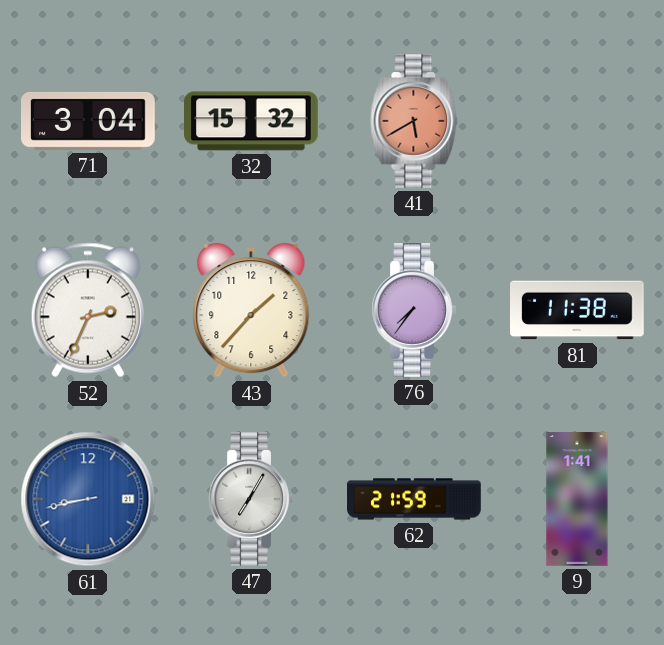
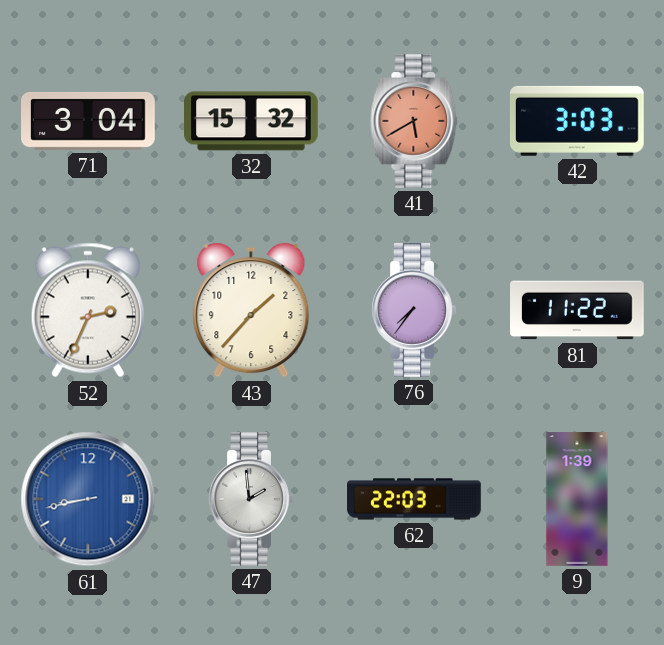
42: none -> 3:03
81: 11:38 -> 11:22
47: 7:05 -> 1:59
62: 21:59 -> 22:03
9: 1:41 -> 1:39
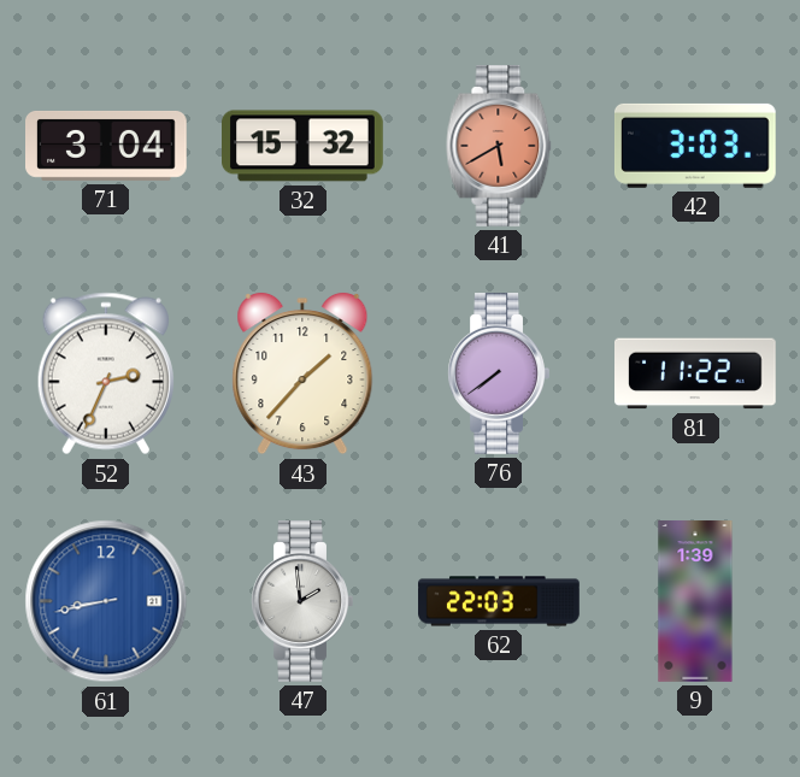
76: 7:36 -> 7:39
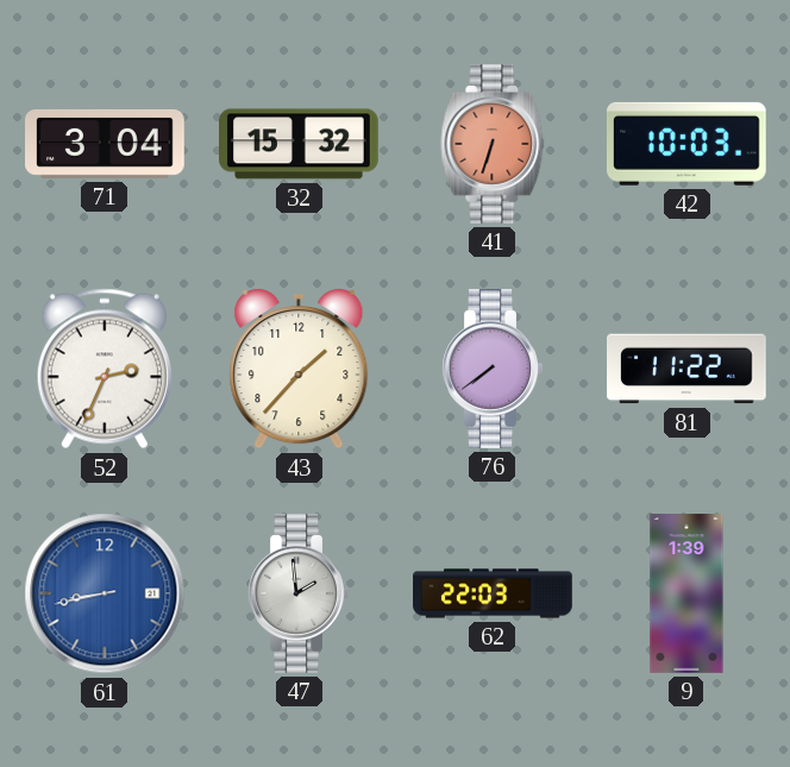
41: 5:40 -> 6:33
42: 3:03 -> 10:03
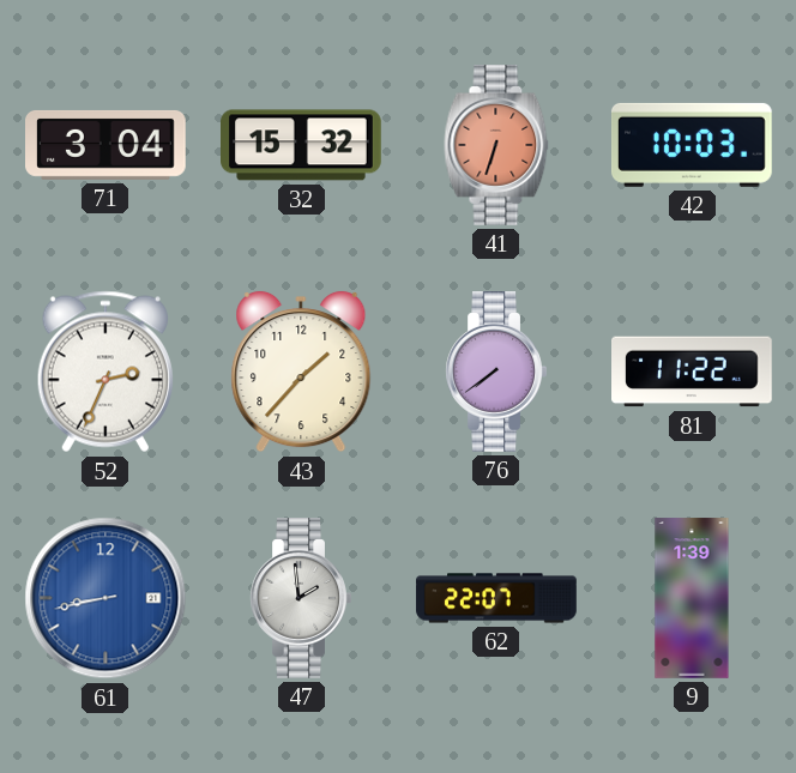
62: 22:03 -> 22:07
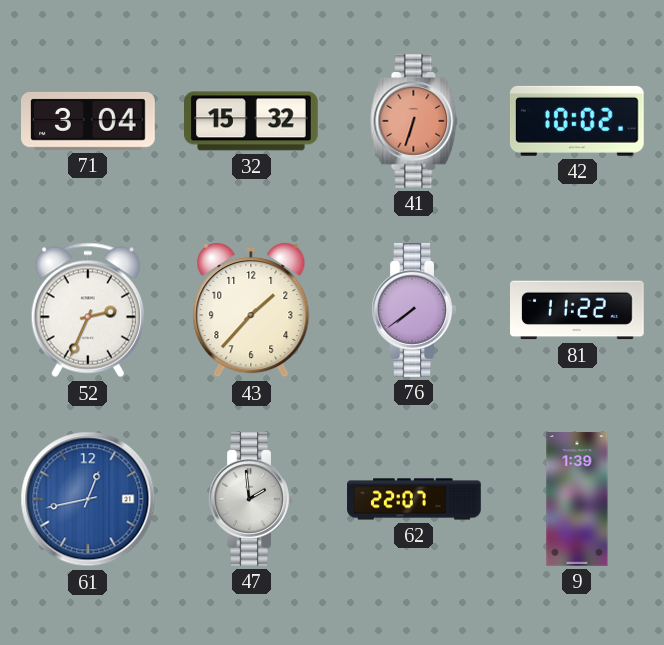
42: 10:03 -> 10:02
61: 8:43 -> 12:43
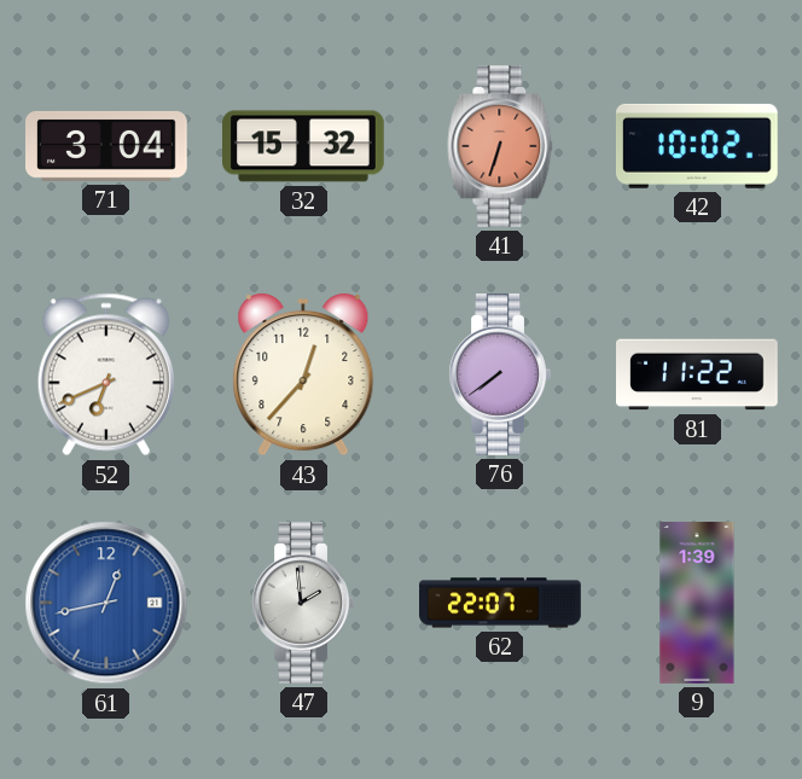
52: 2:34 -> 6:41
43: 1:37 -> 12:37
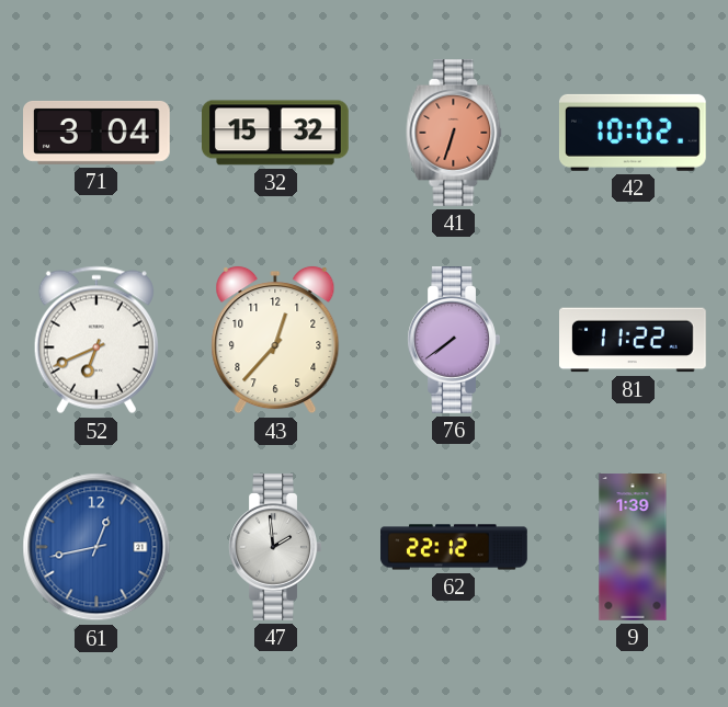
62: 22:07 -> 22:12
